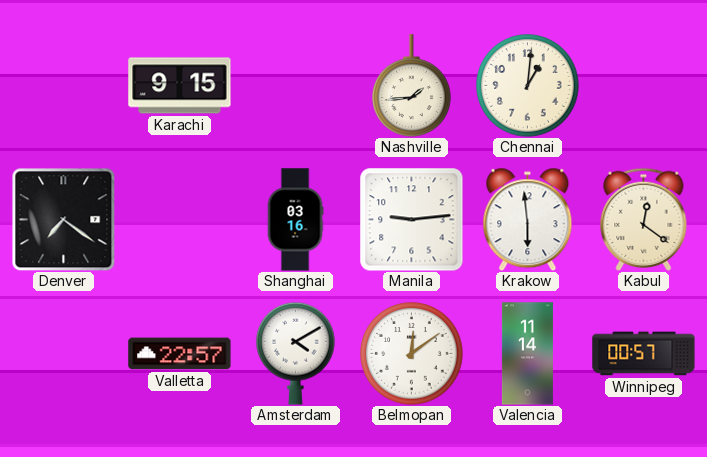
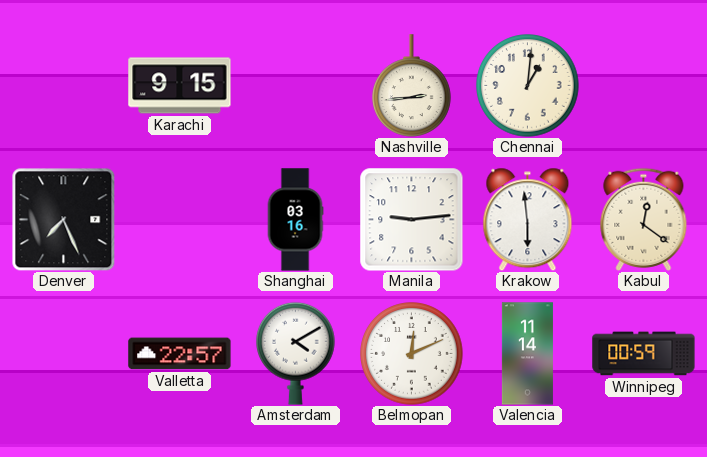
Nashville: 1:44 -> 2:44
Denver: 7:21 -> 7:26
Belmopan: 12:09 -> 12:11
Winnipeg: 00:57 -> 00:59
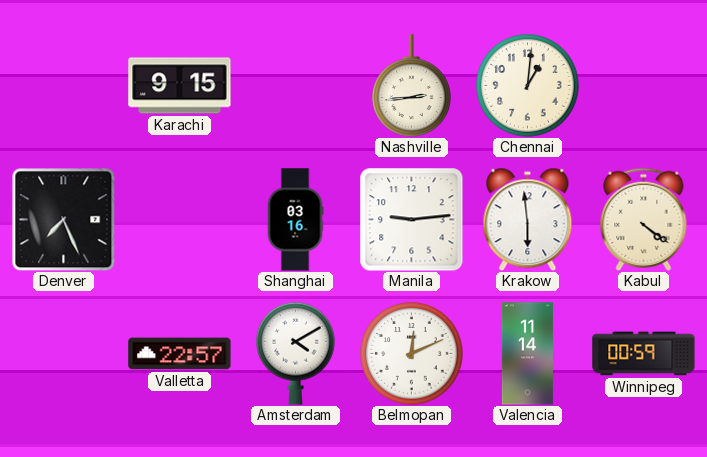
Kabul: 12:21 -> 4:21
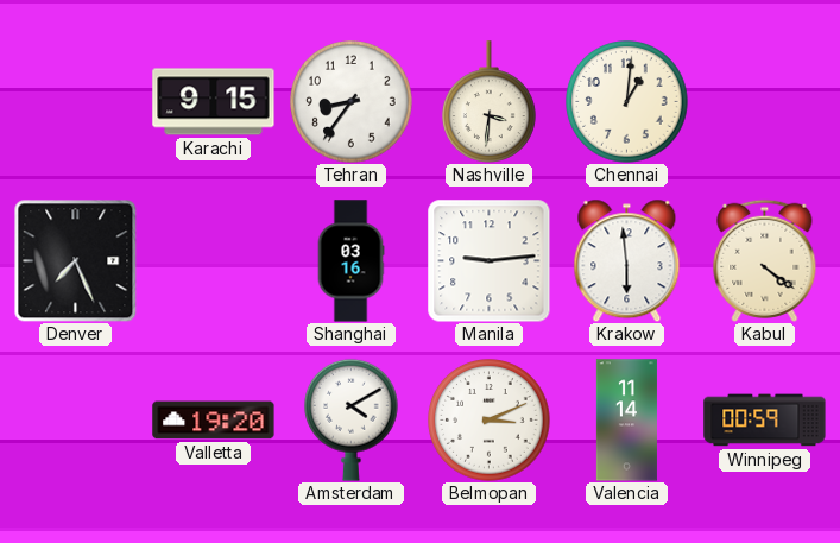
Tehran: none -> 8:36
Nashville: 2:44 -> 3:31
Valletta: 22:57 -> 19:20
Belmopan: 12:11 -> 3:11
